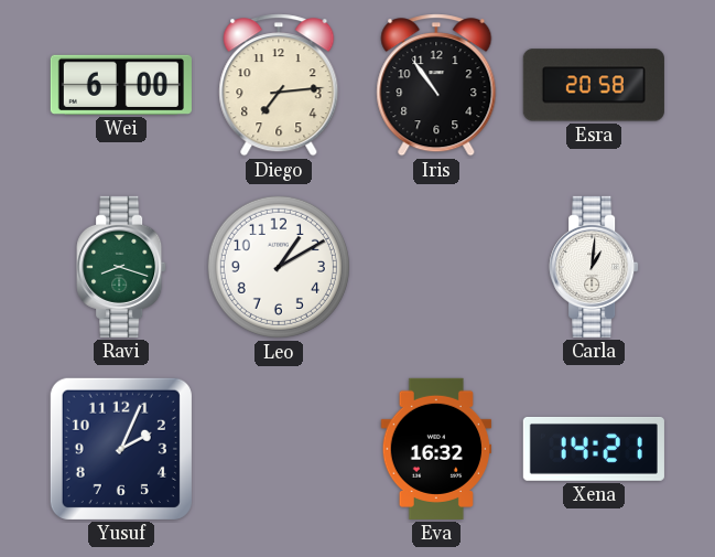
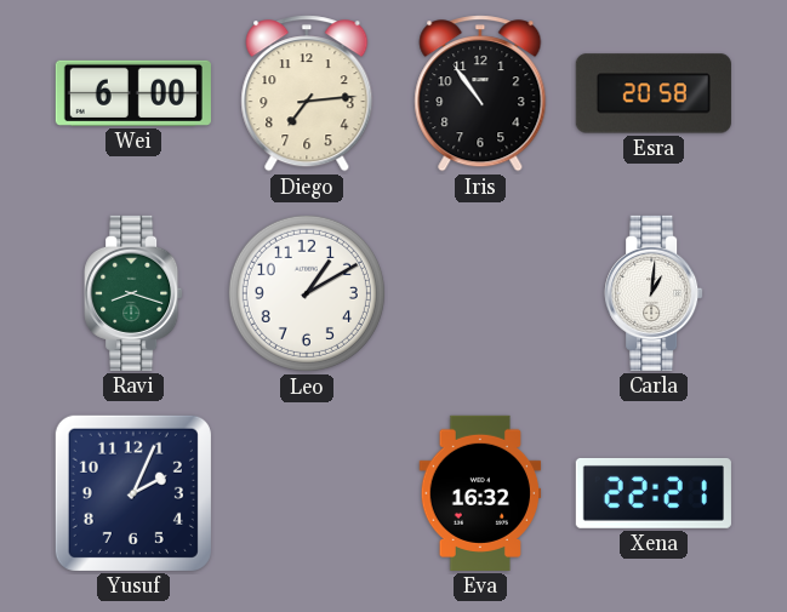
Xena: 14:21 -> 22:21
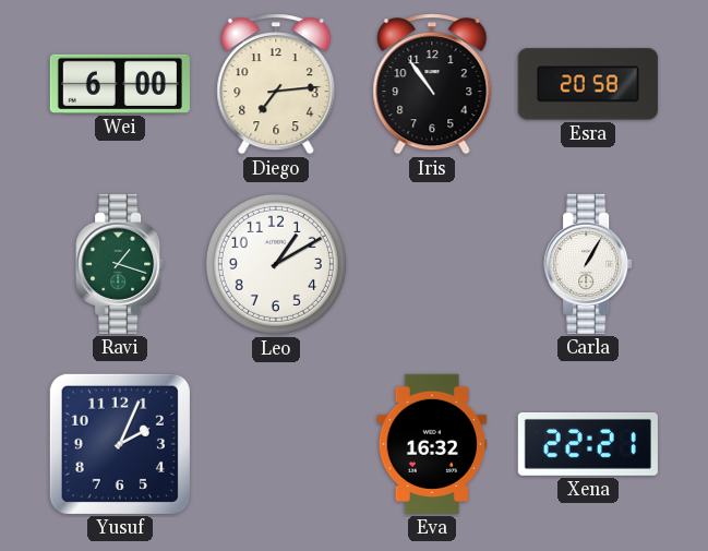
Ravi: 8:18 -> 1:18
Carla: 1:01 -> 1:05
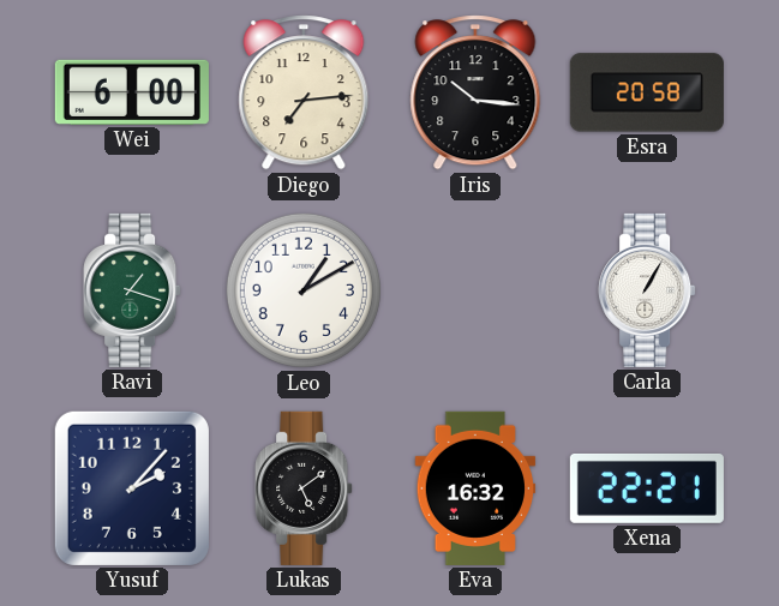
Iris: 10:54 -> 10:16
Yusuf: 2:04 -> 2:07
Lukas: none -> 5:09
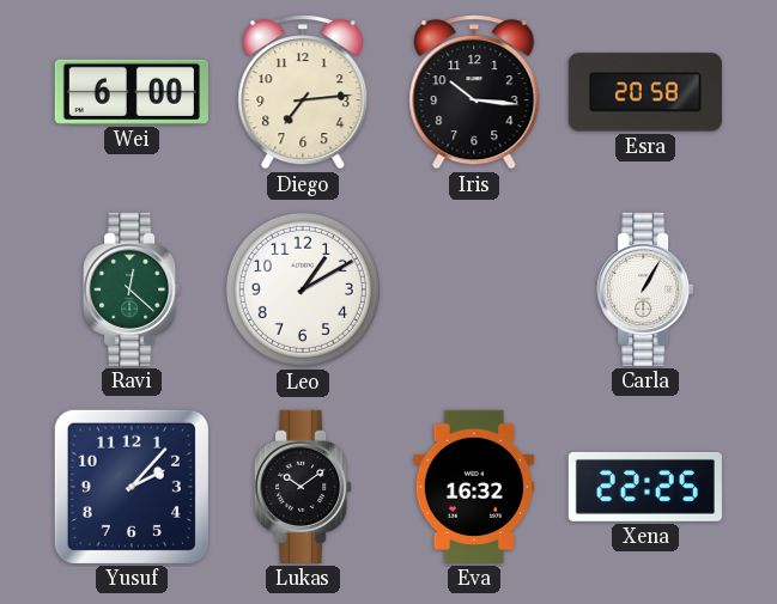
Ravi: 1:18 -> 12:22
Lukas: 5:09 -> 10:09
Xena: 22:21 -> 22:25
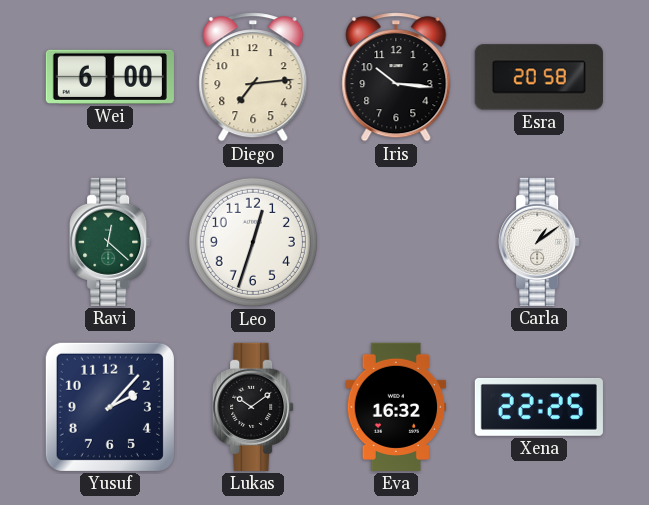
Leo: 1:10 -> 12:33
Carla: 1:05 -> 1:09
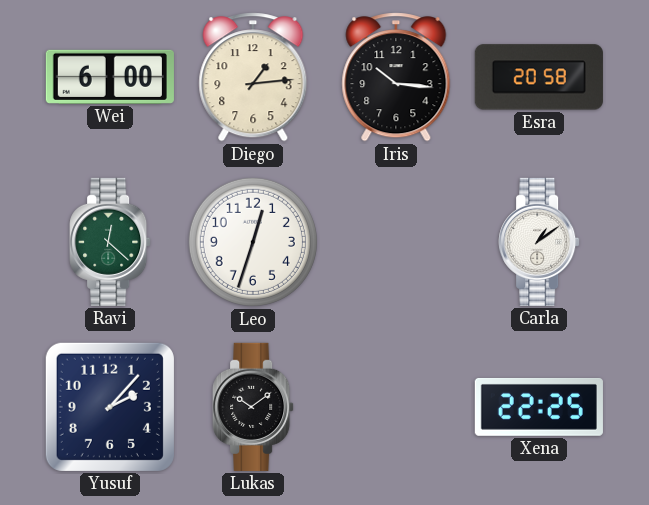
Diego: 7:14 -> 1:14
Eva: 16:32 -> none
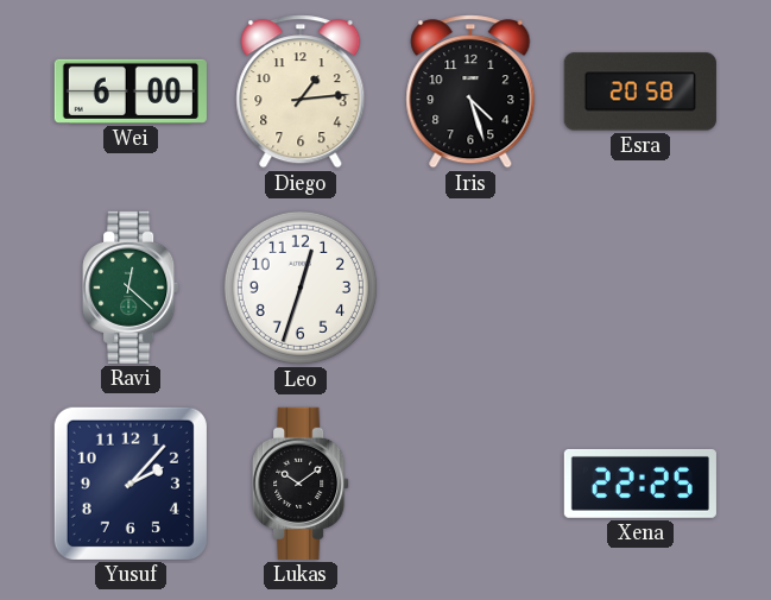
Iris: 10:16 -> 4:27
Carla: 1:09 -> none
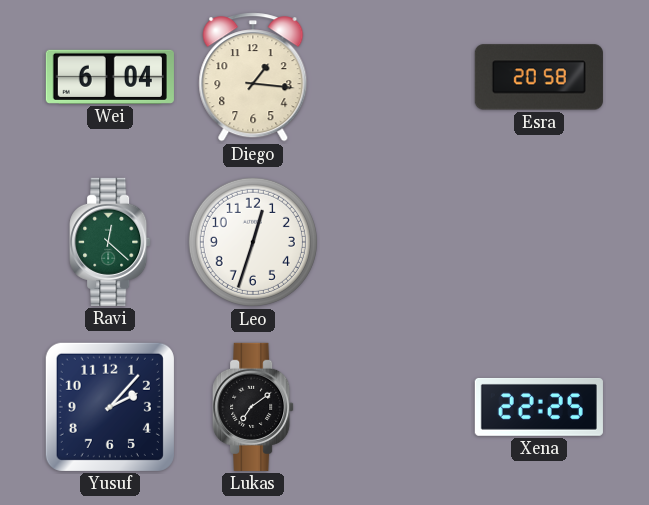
Wei: 6:00 -> 6:04
Diego: 1:14 -> 1:16
Iris: 4:27 -> none
Lukas: 10:09 -> 7:09
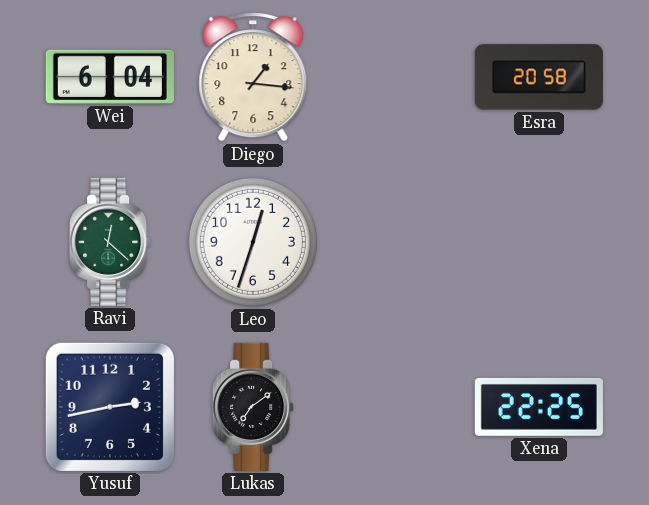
Yusuf: 2:07 -> 2:43
